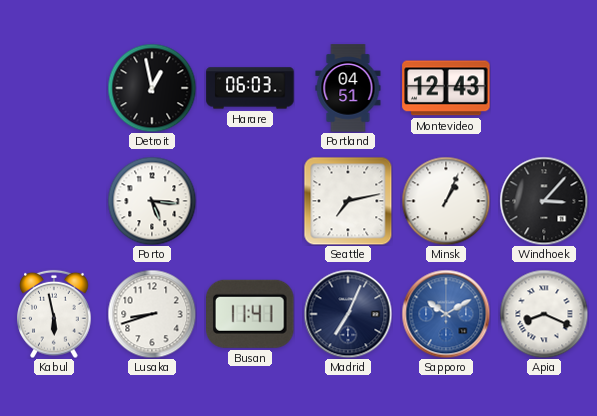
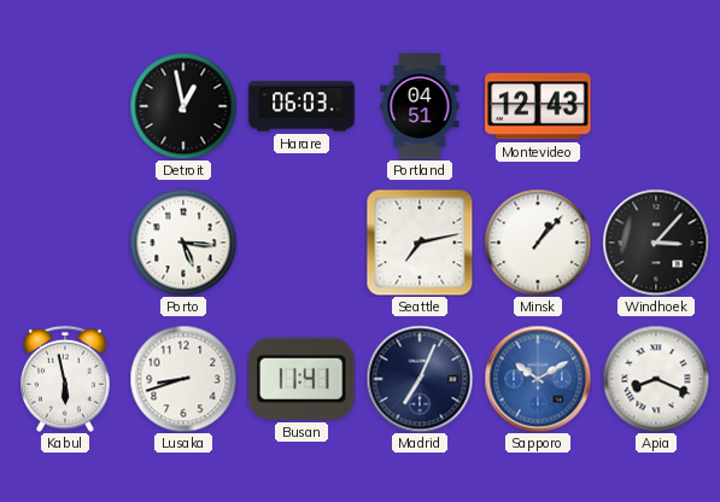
Minsk: 1:04 -> 1:07
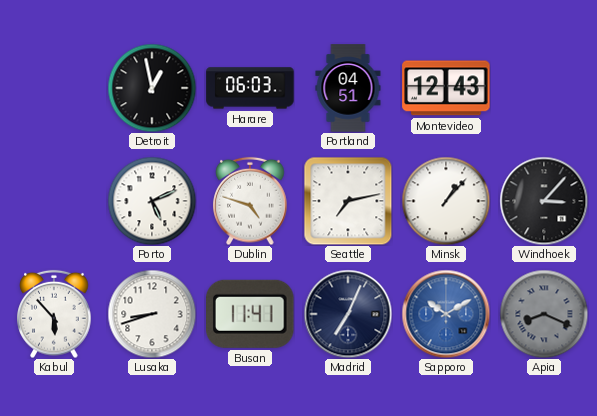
Porto: 5:16 -> 5:11
Dublin: none -> 4:48
Kabul: 5:58 -> 5:53
Apia dial: white -> grey
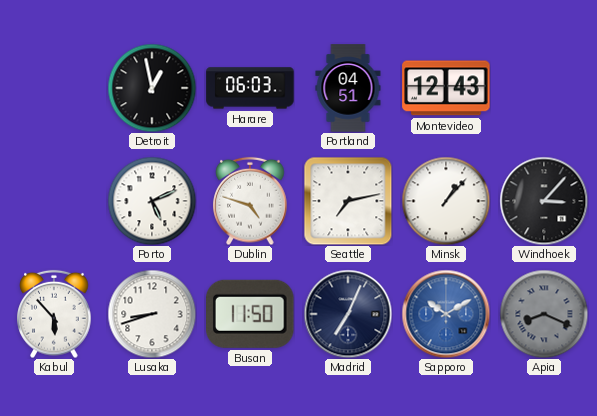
Busan: 11:41 -> 11:50
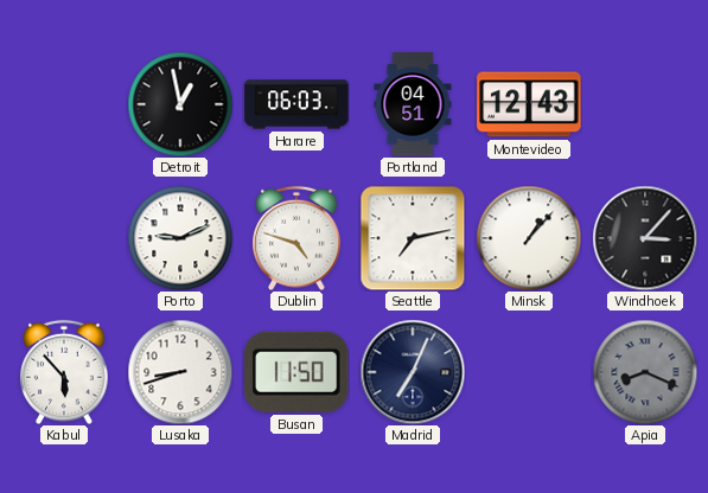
Porto: 5:11 -> 9:11
Sapporo: 10:10 -> none
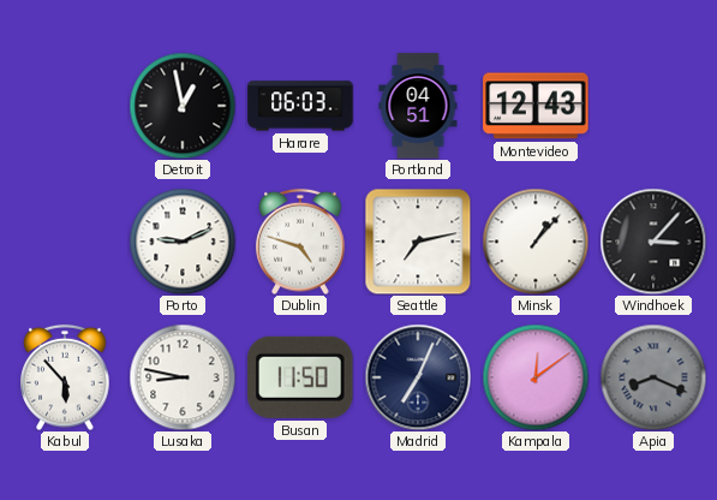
Lusaka: 8:42 -> 8:47
Kampala: none -> 12:09
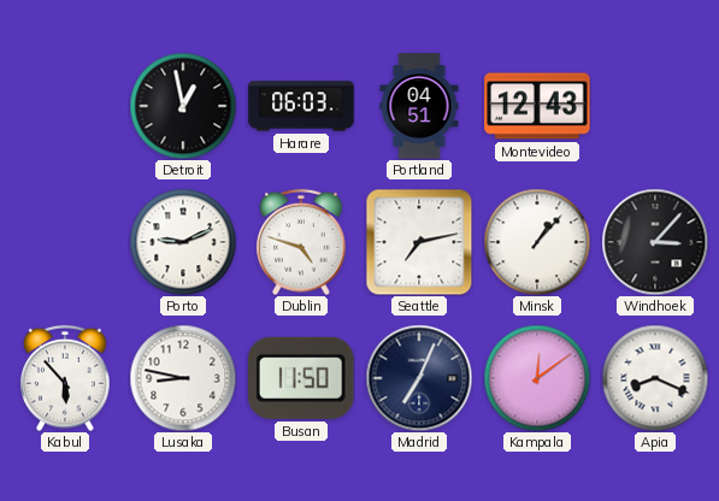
Apia dial: grey -> white
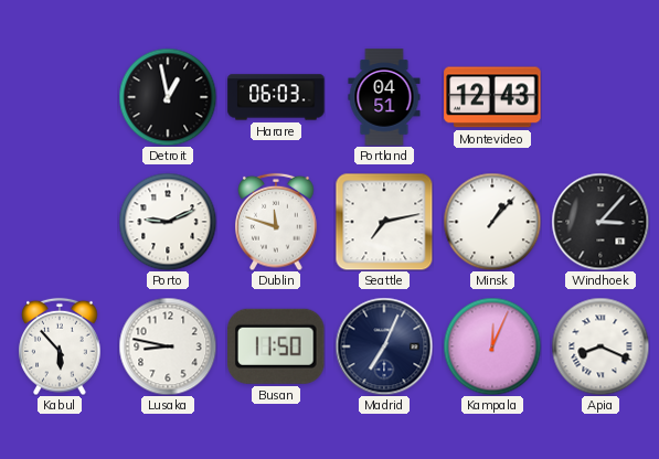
Dublin: 4:48 -> 11:48
Kampala: 12:09 -> 12:04
